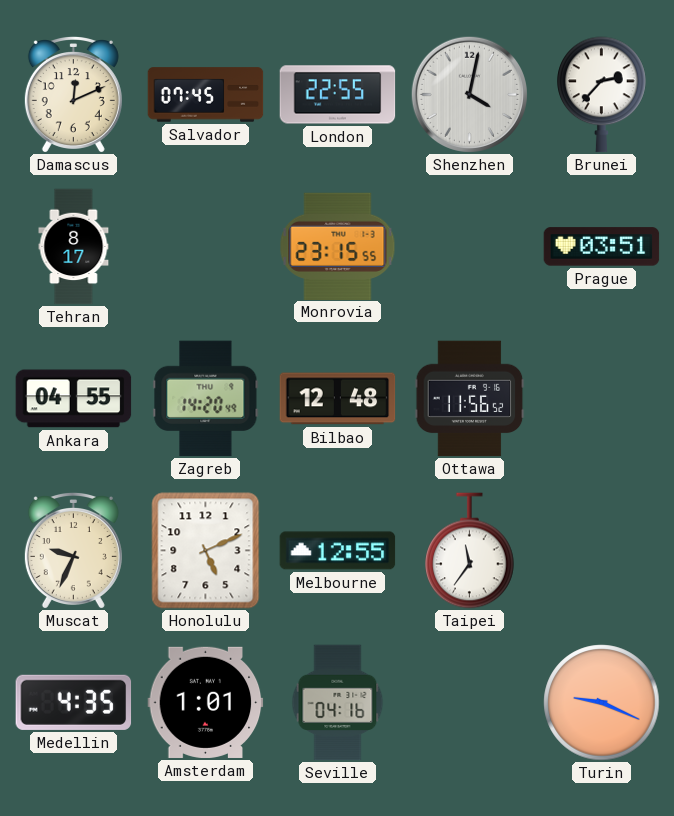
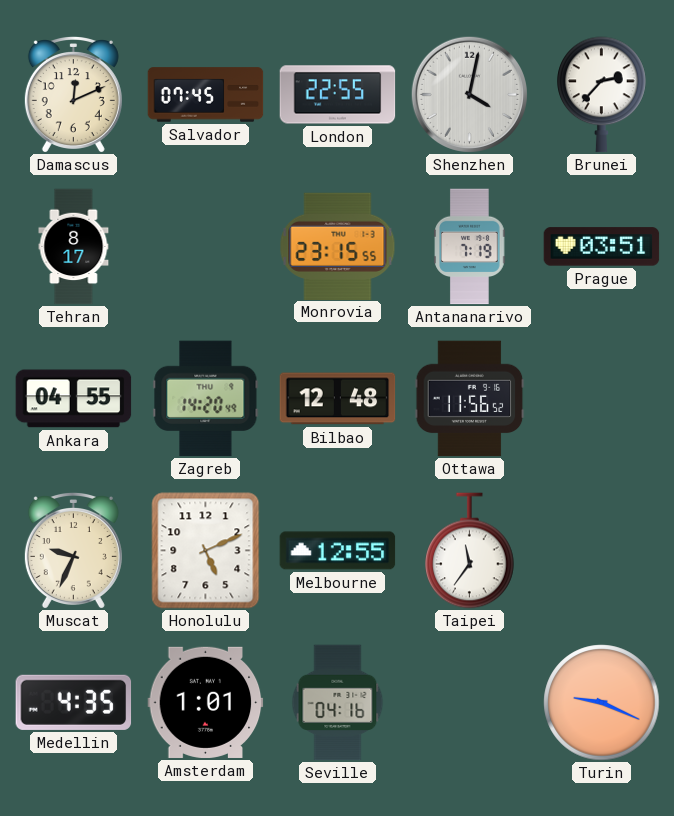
Antananarivo: none -> 7:19
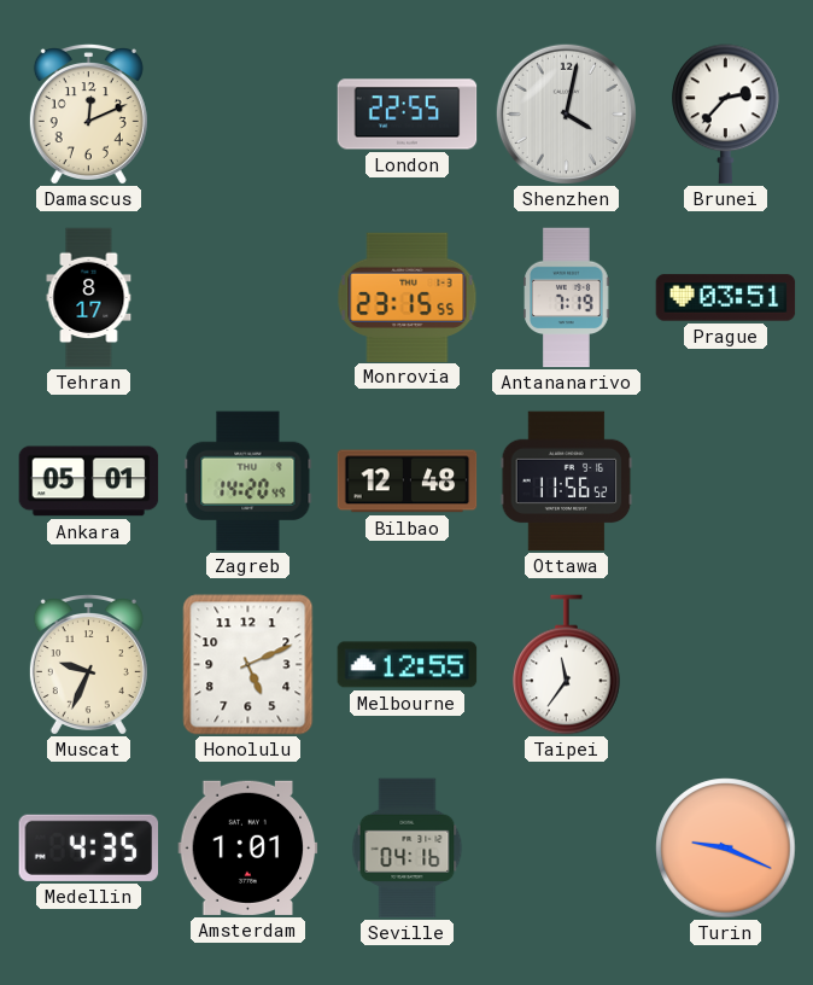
Salvador: 07:45 -> none
Ankara: 04:55 -> 05:01
